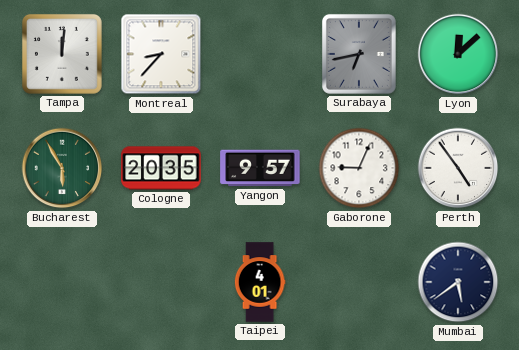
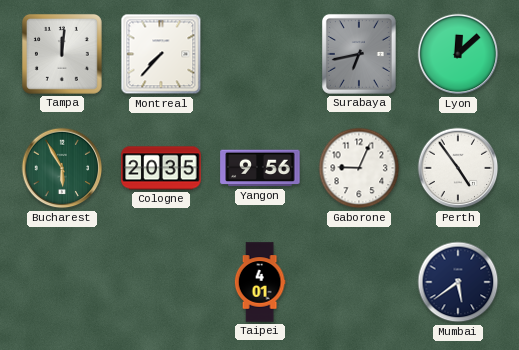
Montreal: 8:37 -> 7:37
Yangon: 9:57 -> 9:56
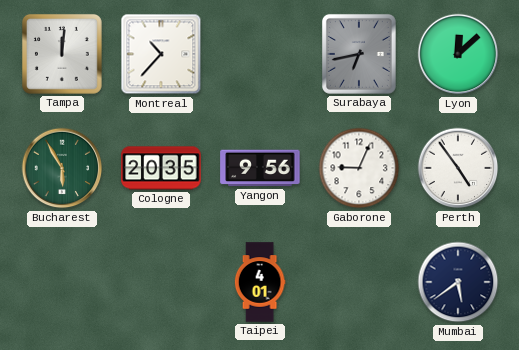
Montreal: 7:37 -> 10:37
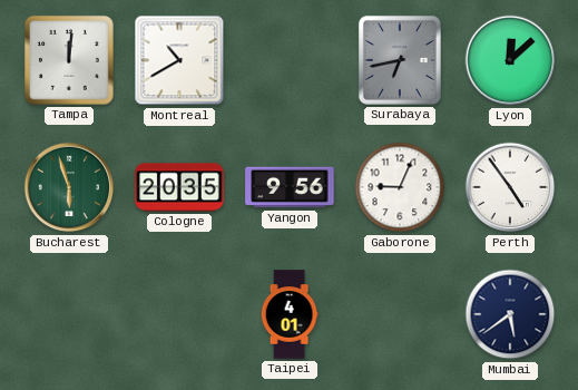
Montreal: 10:37 -> 10:40
Bucharest: 5:55 -> 5:57
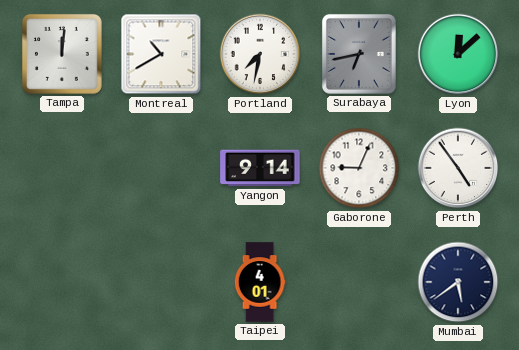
Portland: none -> 7:32
Bucharest: 5:57 -> none
Cologne: 20:35 -> none
Yangon: 9:56 -> 9:14
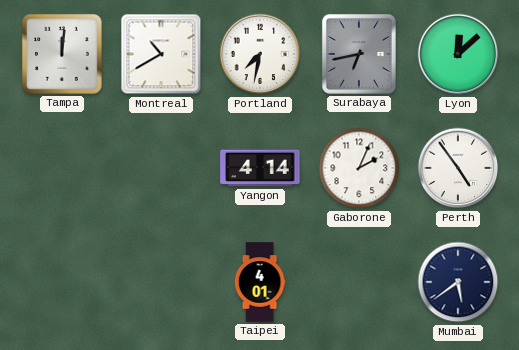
Yangon: 9:14 -> 4:14
Gaborone: 9:04 -> 2:04
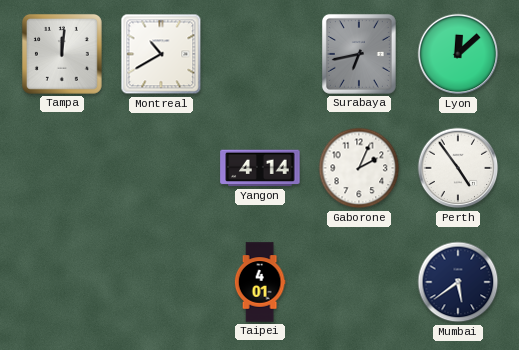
Portland: 7:32 -> none
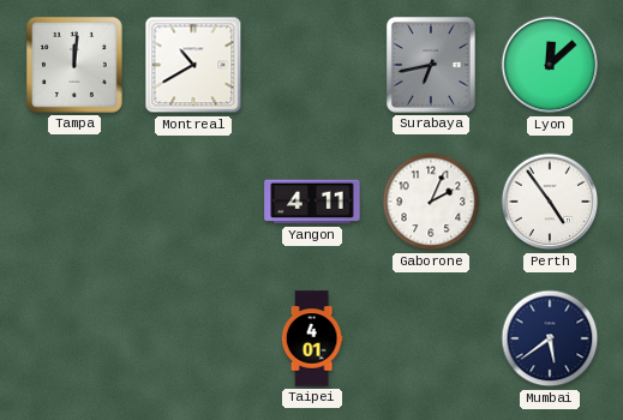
Yangon: 4:14 -> 4:11
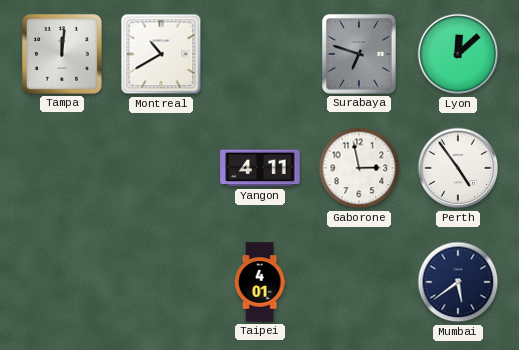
Surabaya: 6:43 -> 6:48
Gaborone: 2:04 -> 2:58
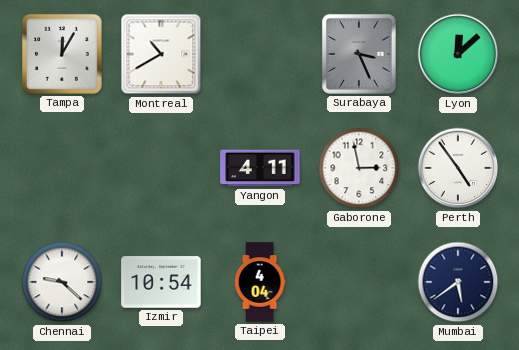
Tampa: 12:01 -> 12:05
Surabaya: 6:48 -> 3:26
Chennai: none -> 9:22
Izmir: none -> 10:54
Taipei: 4:01 -> 4:04
